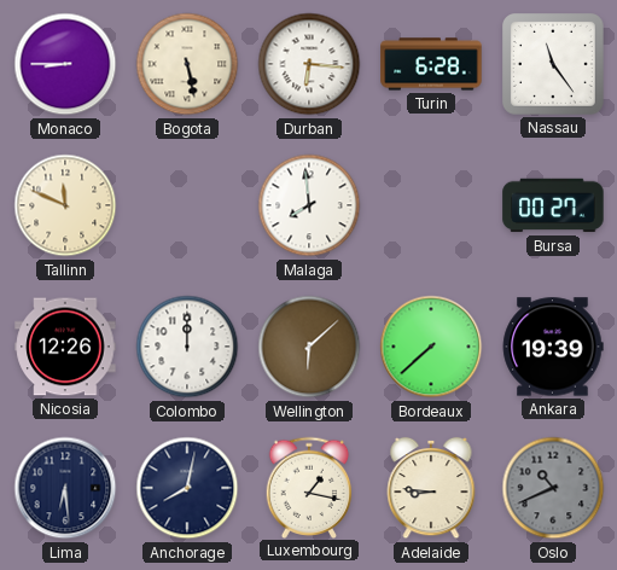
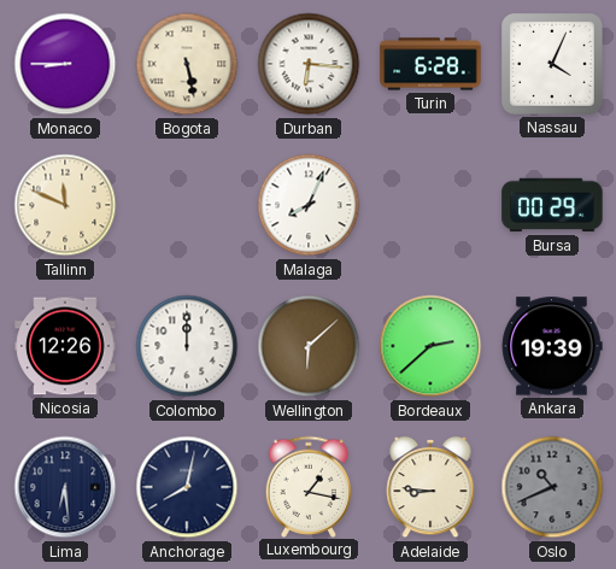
Nassau: 11:24 -> 4:04
Malaga: 7:59 -> 8:04
Bursa: 00:27 -> 00:29
Bordeaux: 7:38 -> 2:38
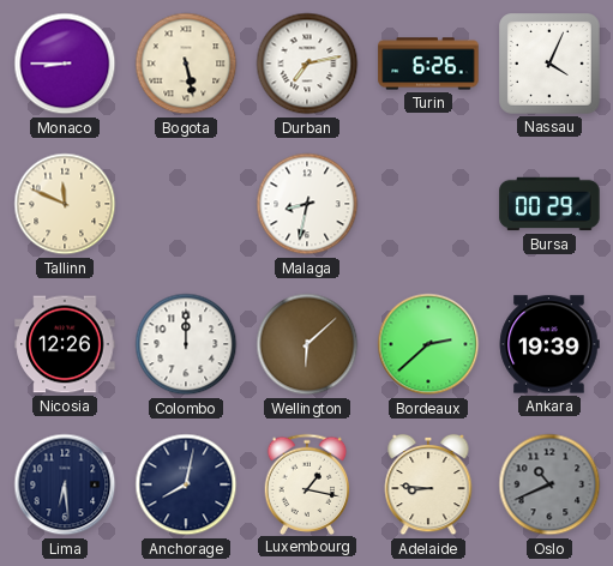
Durban: 6:16 -> 7:13
Turin: 6:28 -> 6:26
Malaga: 8:04 -> 8:32
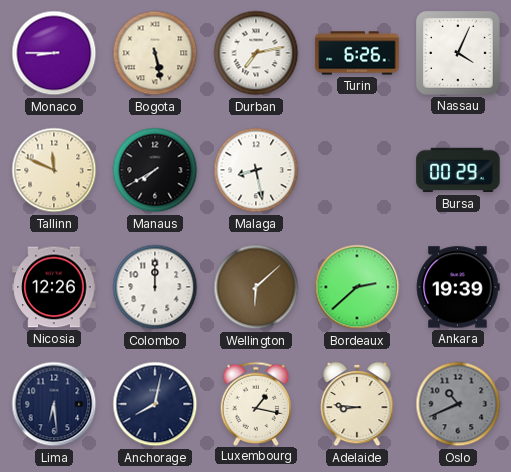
Manaus: none -> 7:40
Malaga: 8:32 -> 8:28
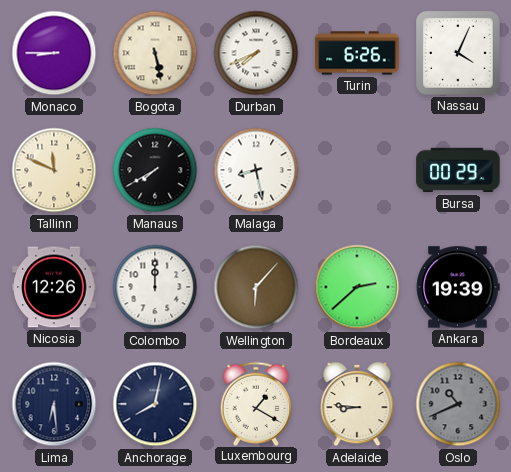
Durban: 7:13 -> 7:41
Wellington: 6:08 -> 6:07
Luxembourg: 1:17 -> 1:20
